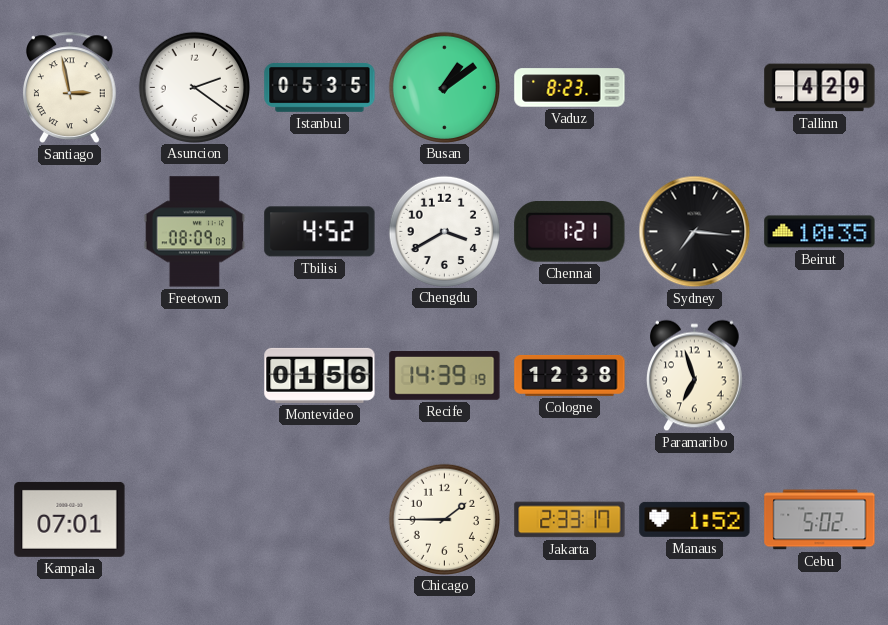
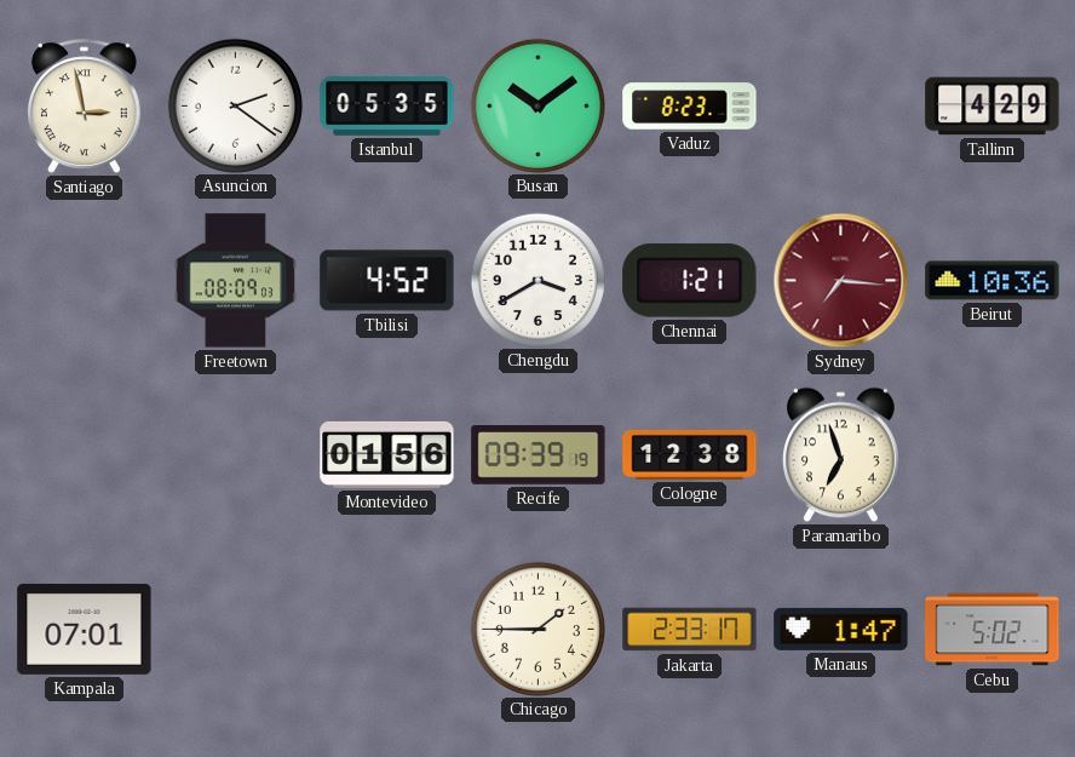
Busan: 1:09 -> 10:09
Sydney dial: black -> burgundy
Beirut: 10:35 -> 10:36
Recife: 14:39 -> 09:39
Manaus: 1:52 -> 1:47
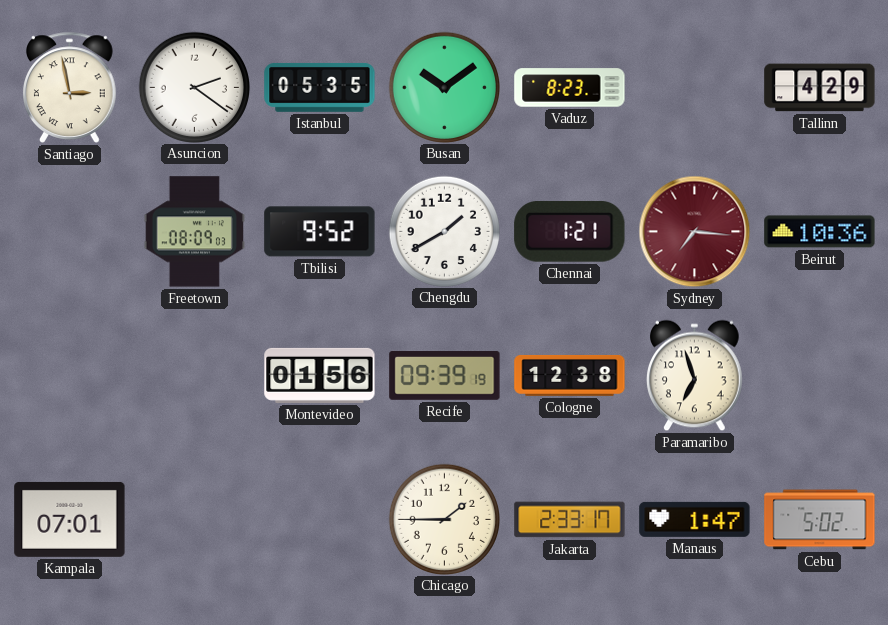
Tbilisi: 4:52 -> 9:52
Chengdu: 3:40 -> 1:40
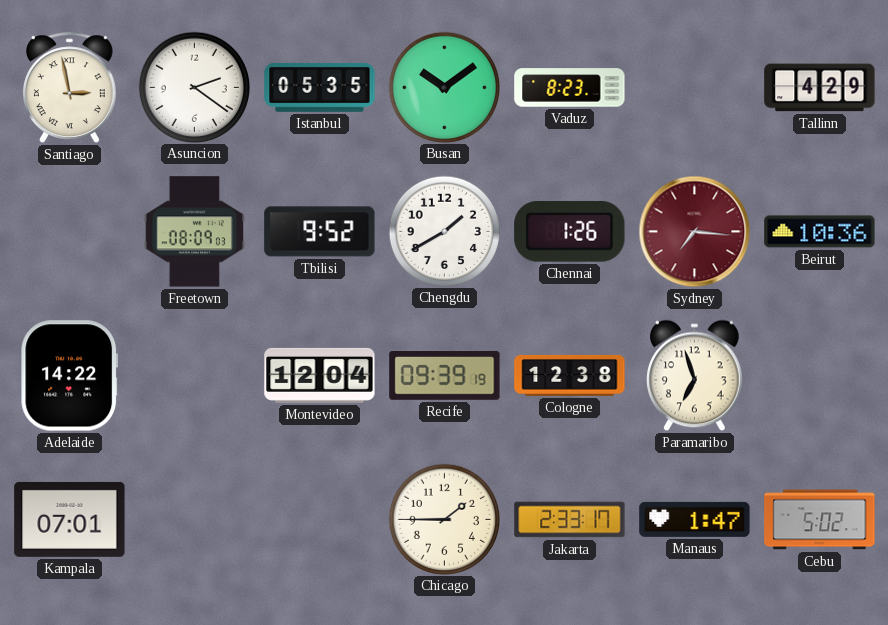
Chennai: 1:21 -> 1:26
Adelaide: none -> 14:22
Montevideo: 01:56 -> 12:04
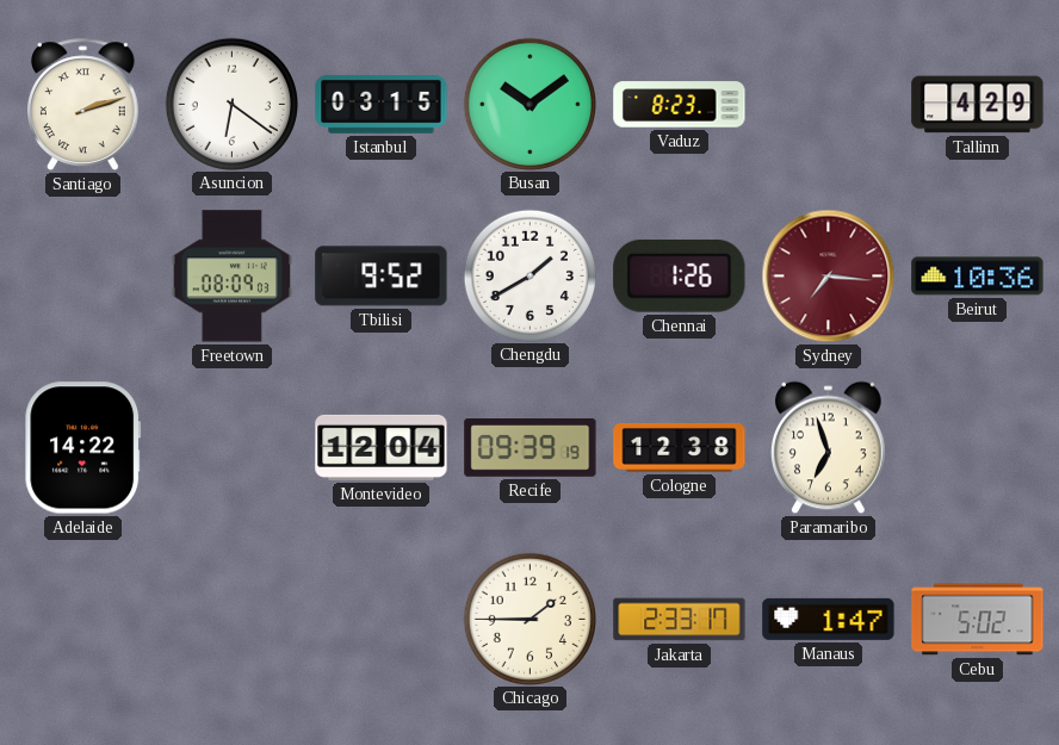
Santiago: 2:58 -> 2:12
Asuncion: 2:21 -> 6:21
Istanbul: 05:35 -> 03:15
Kampala: 07:01 -> none
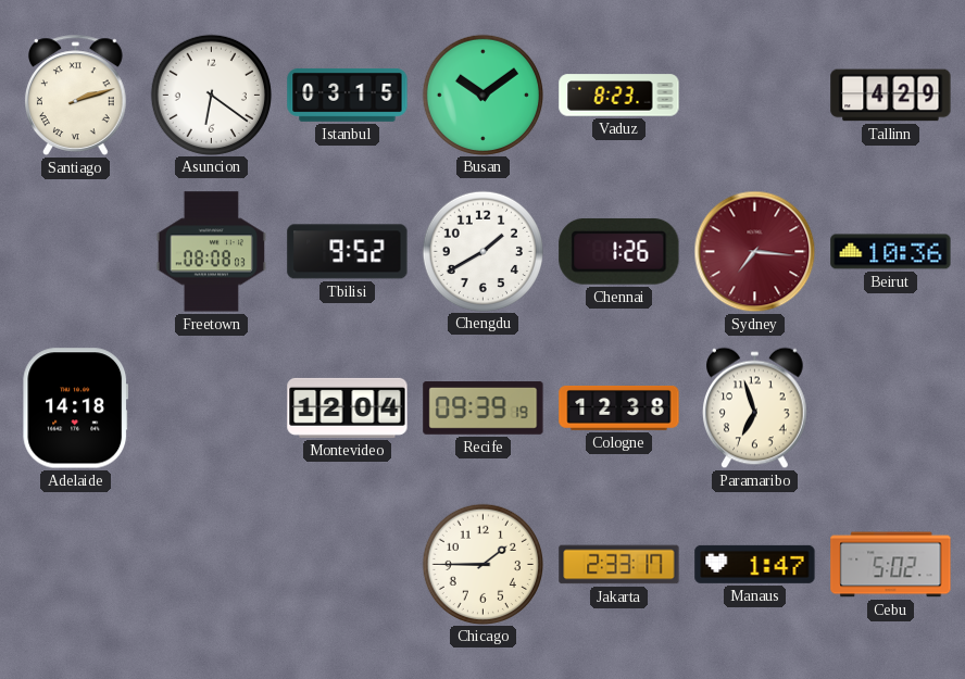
Freetown: 08:09 -> 08:08
Adelaide: 14:22 -> 14:18
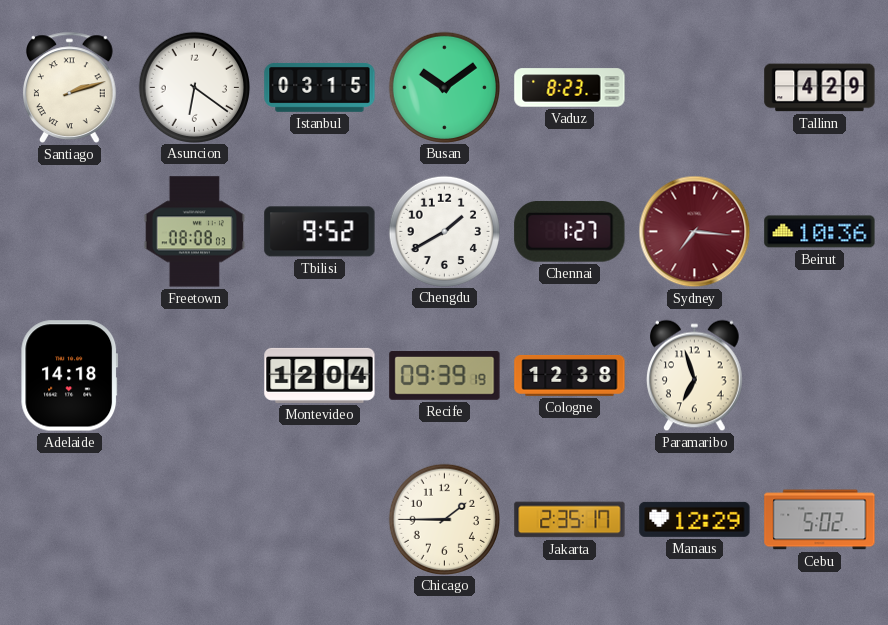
Chennai: 1:26 -> 1:27
Jakarta: 2:33 -> 2:35
Manaus: 1:47 -> 12:29
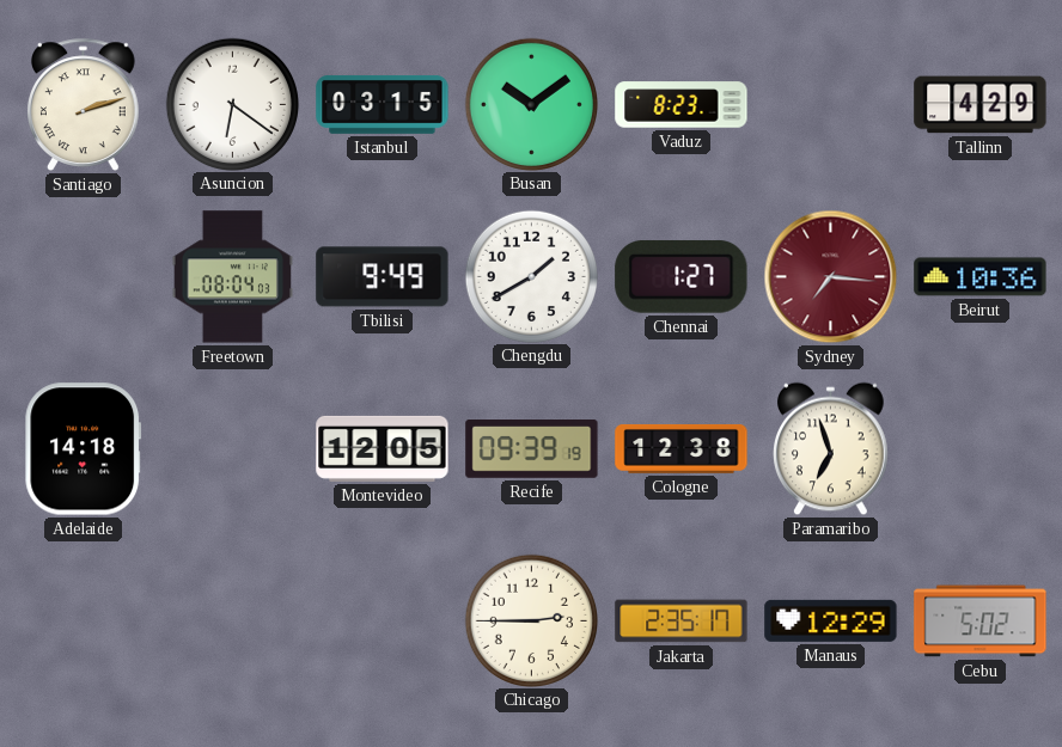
Freetown: 08:08 -> 08:04
Tbilisi: 9:52 -> 9:49
Montevideo: 12:04 -> 12:05
Chicago: 1:45 -> 2:45
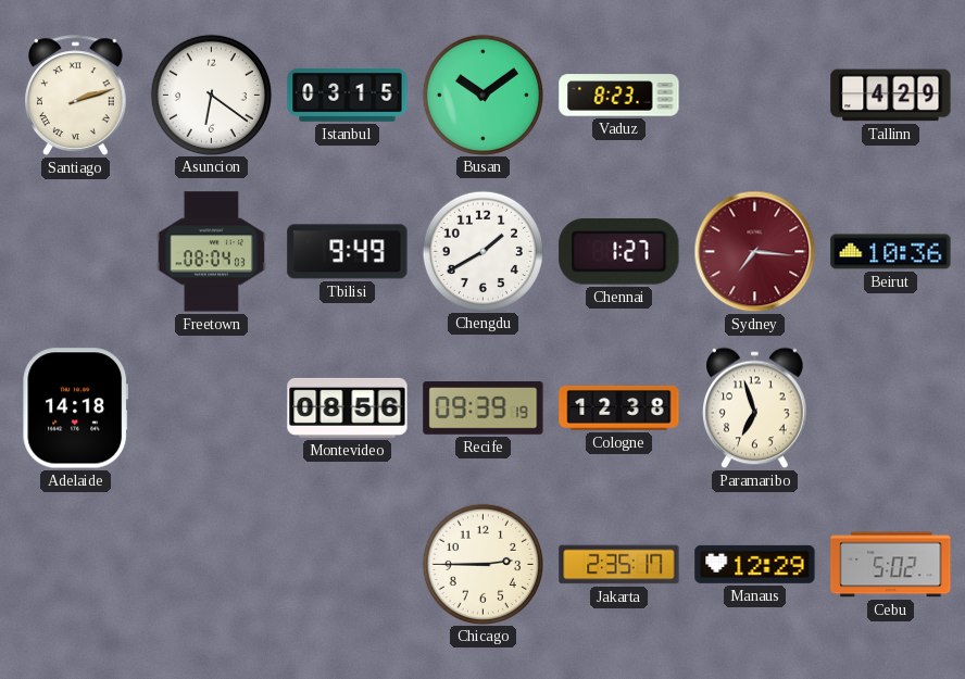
Montevideo: 12:05 -> 08:56
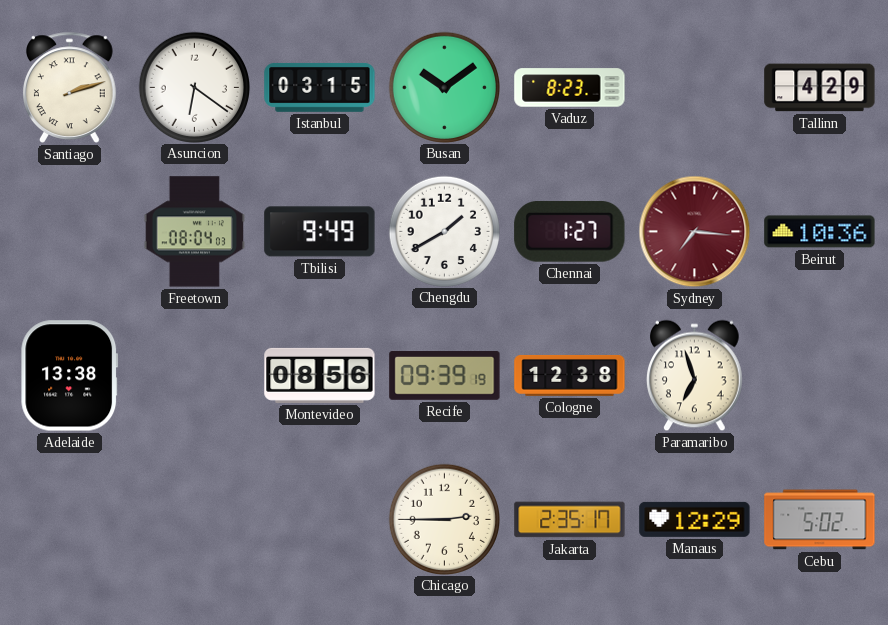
Adelaide: 14:18 -> 13:38
